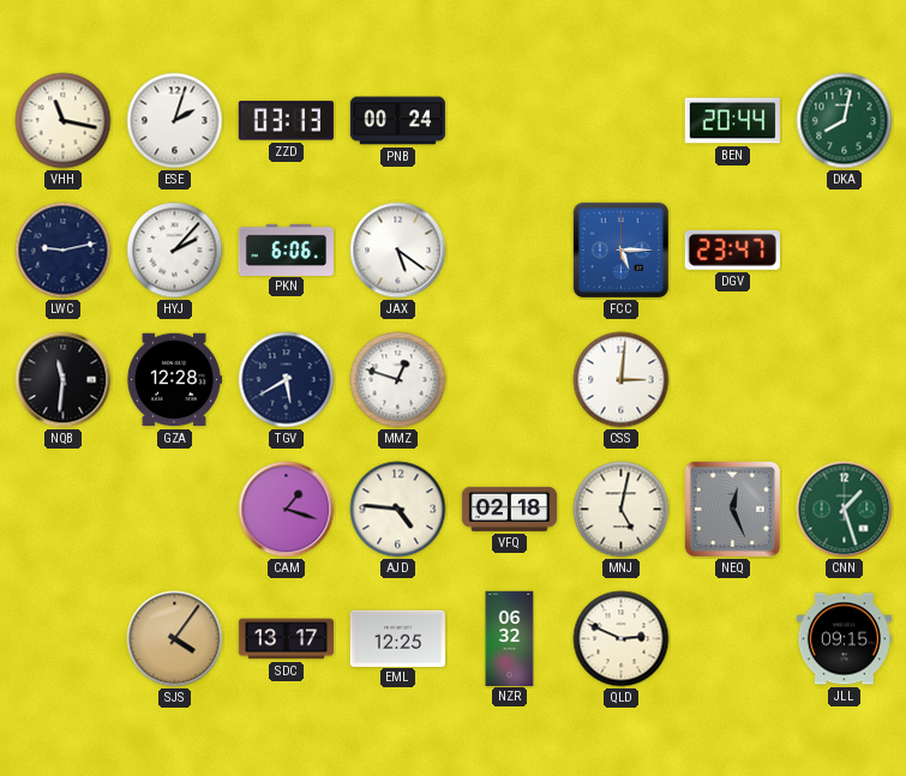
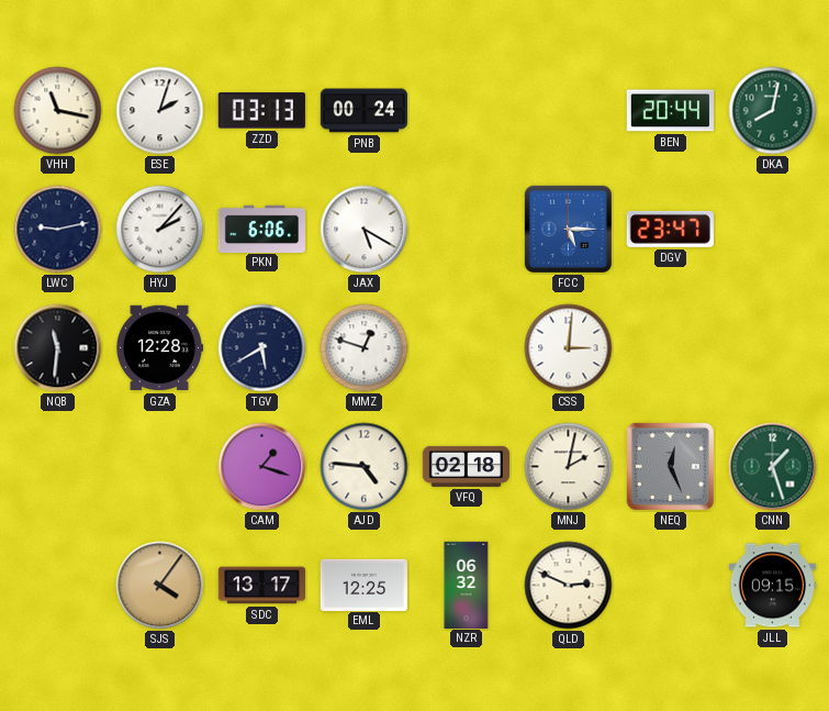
JAX: 5:21 -> 5:20
MNJ: 5:02 -> 2:02
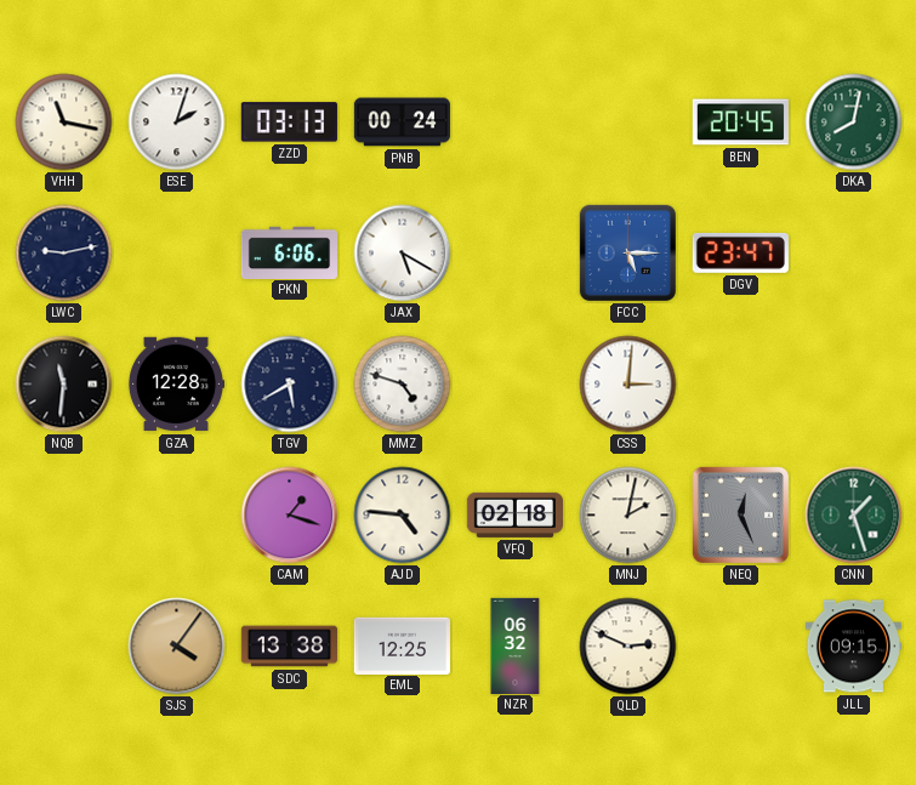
BEN: 20:44 -> 20:45
HYJ: 2:07 -> none
MMZ: 12:48 -> 4:48
SDC: 13:17 -> 13:38
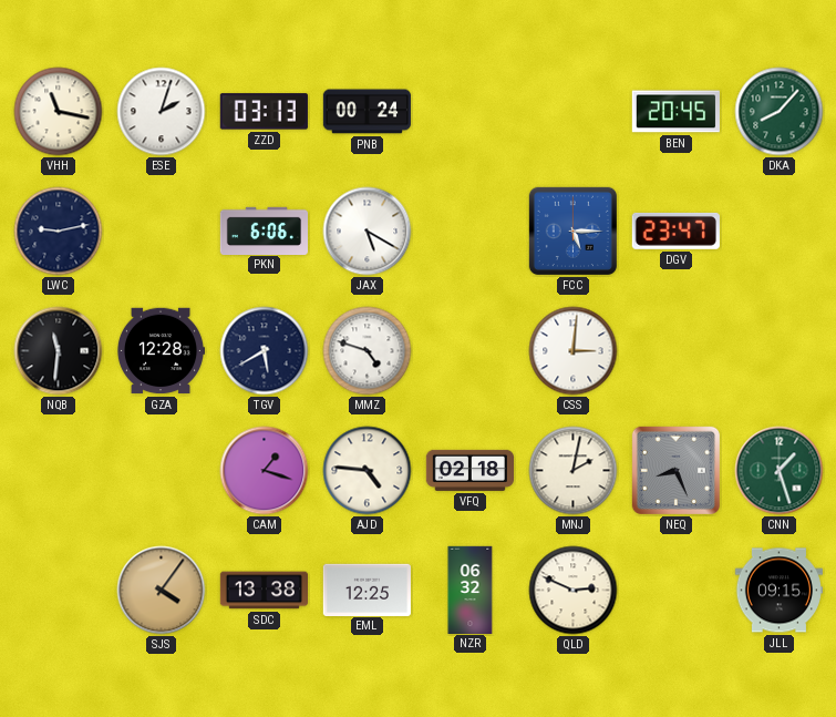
DKA: 8:02 -> 8:07
NEQ: 12:26 -> 8:26
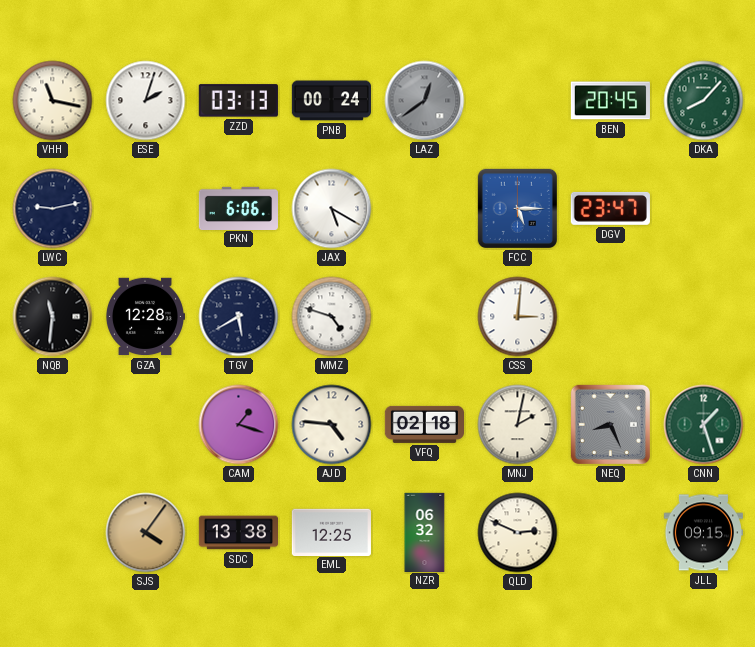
LAZ: none -> 12:39
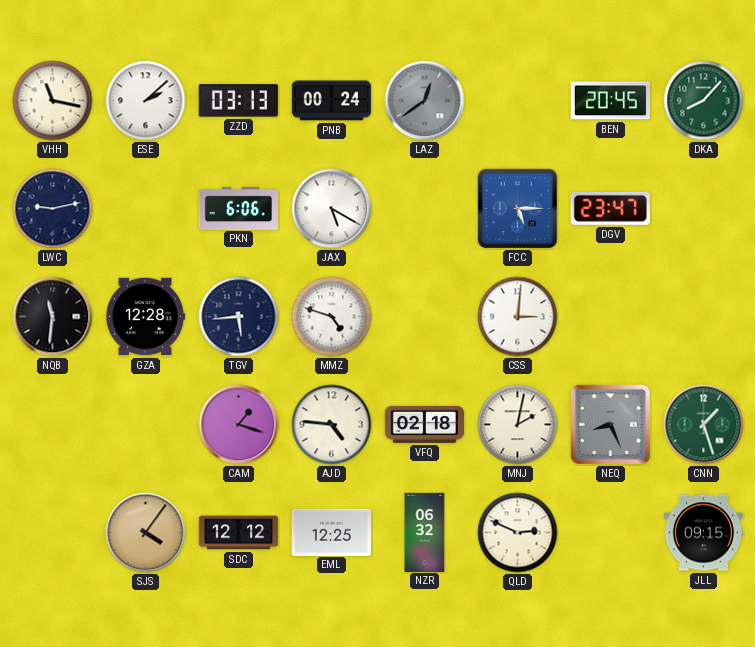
ESE: 2:03 -> 2:08
TGV: 5:40 -> 5:44
SDC: 13:38 -> 12:12
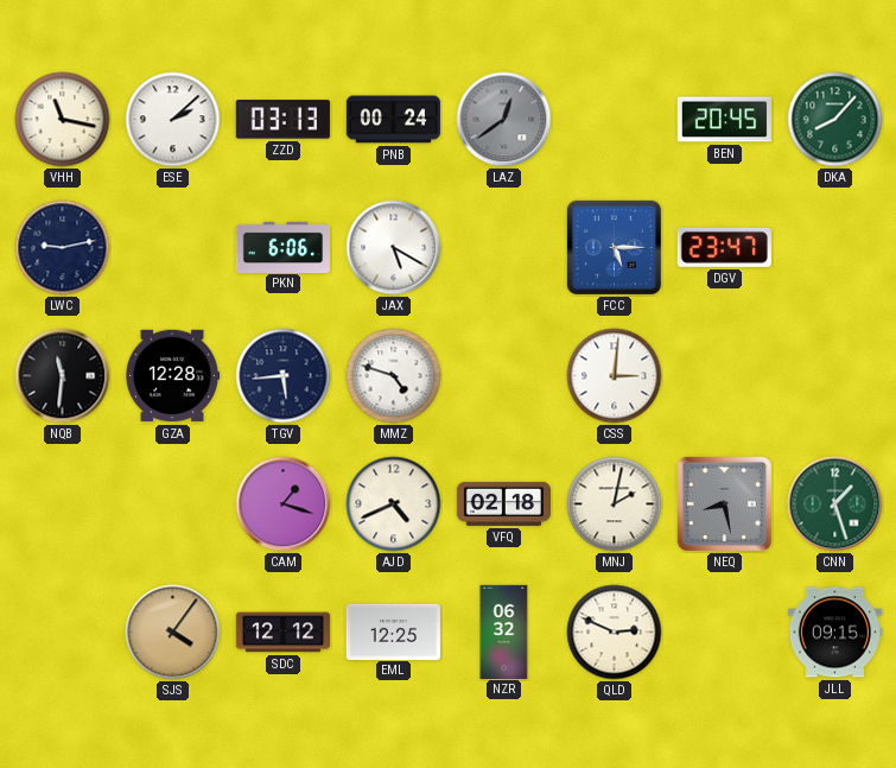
AJD: 4:46 -> 4:41
NEQ: 8:26 -> 8:28
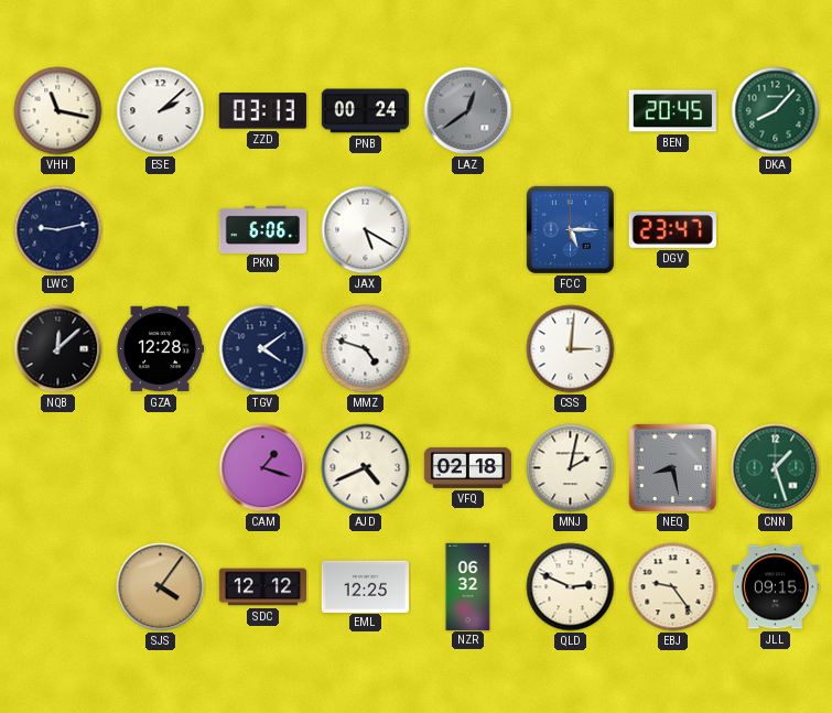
NQB: 11:31 -> 12:08
TGV: 5:44 -> 4:09
EBJ: none -> 9:24
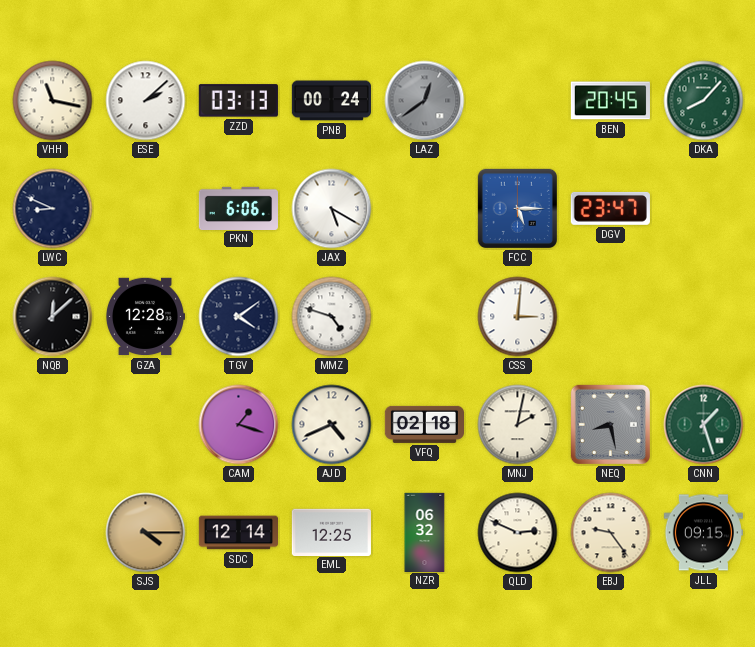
LWC: 9:13 -> 8:49
SJS: 4:06 -> 4:15
SDC: 12:12 -> 12:14
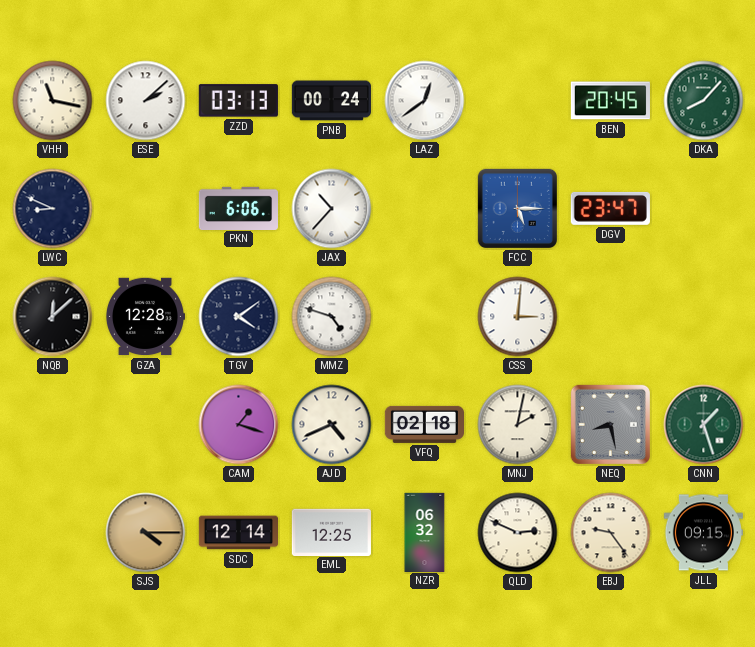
LAZ dial: grey -> white
JAX: 5:20 -> 10:37
